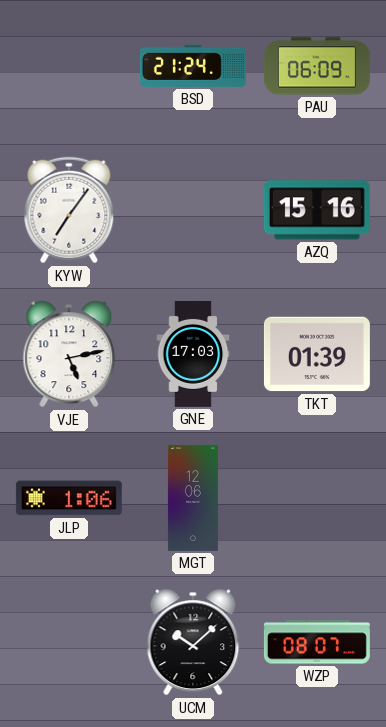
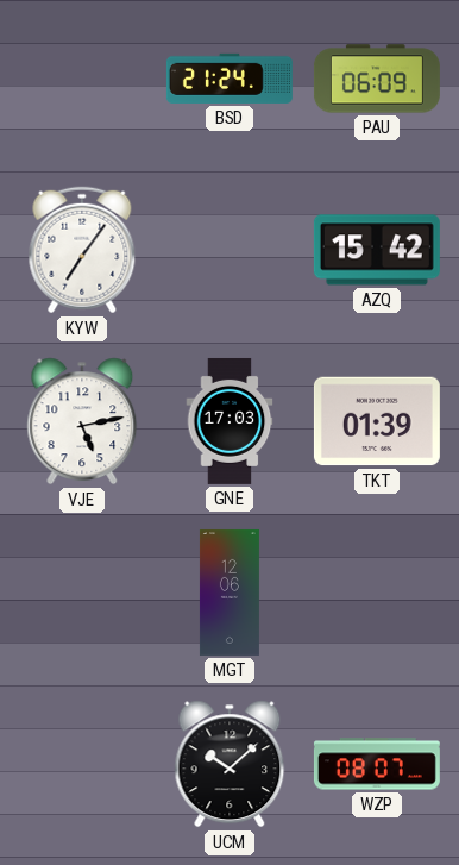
AZQ: 15:16 -> 15:42
JLP: 1:06 -> none
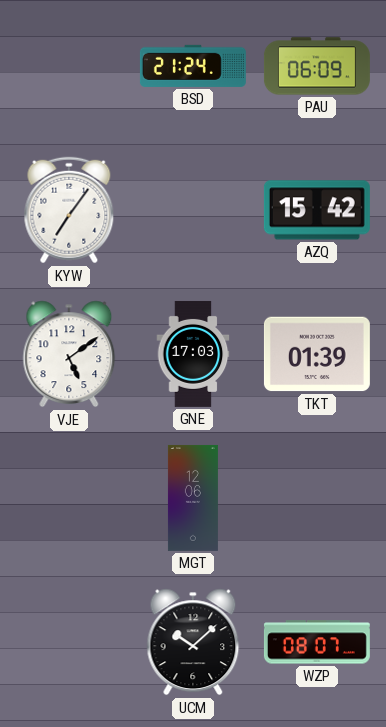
VJE: 5:13 -> 5:09
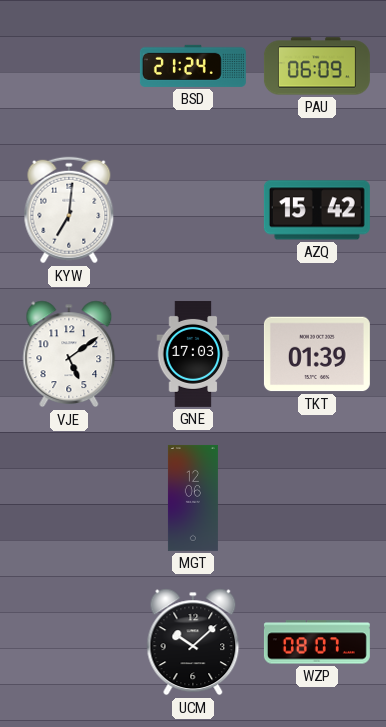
KYW: 7:06 -> 7:01
